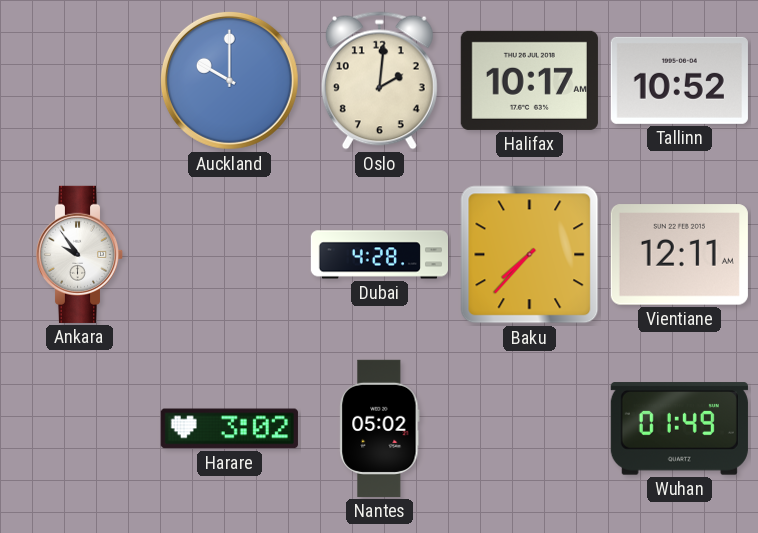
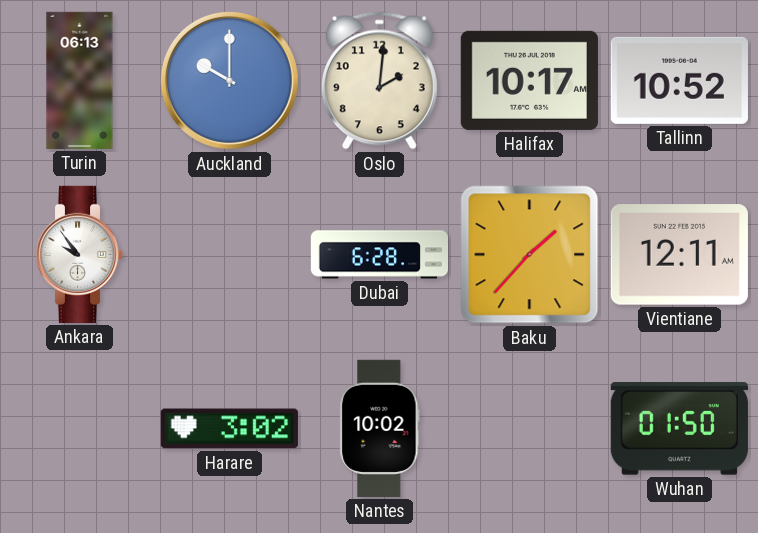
Turin: none -> 06:13
Dubai: 4:28 -> 6:28
Baku: 7:37 -> 1:37
Nantes: 05:02 -> 10:02
Wuhan: 01:49 -> 01:50
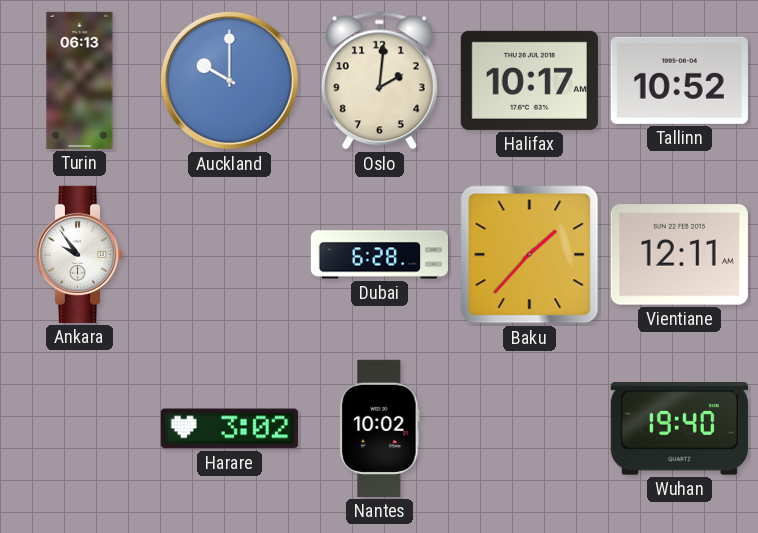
Wuhan: 01:50 -> 19:40
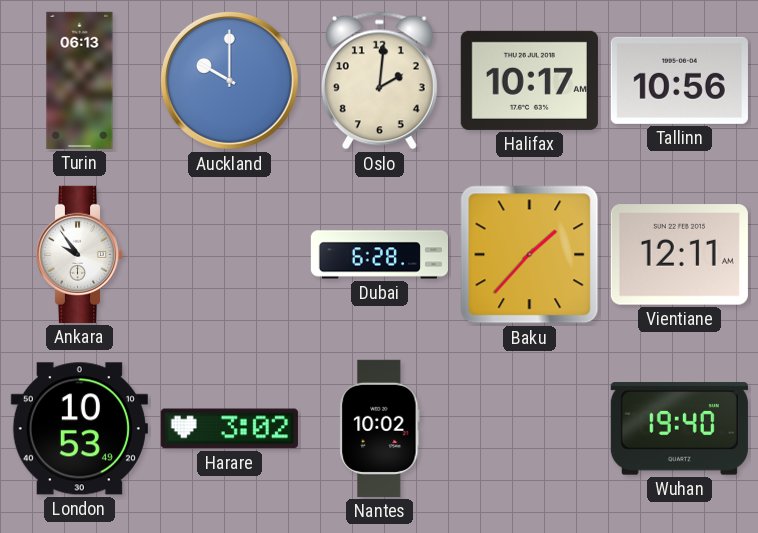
Tallinn: 10:52 -> 10:56
London: none -> 10:53
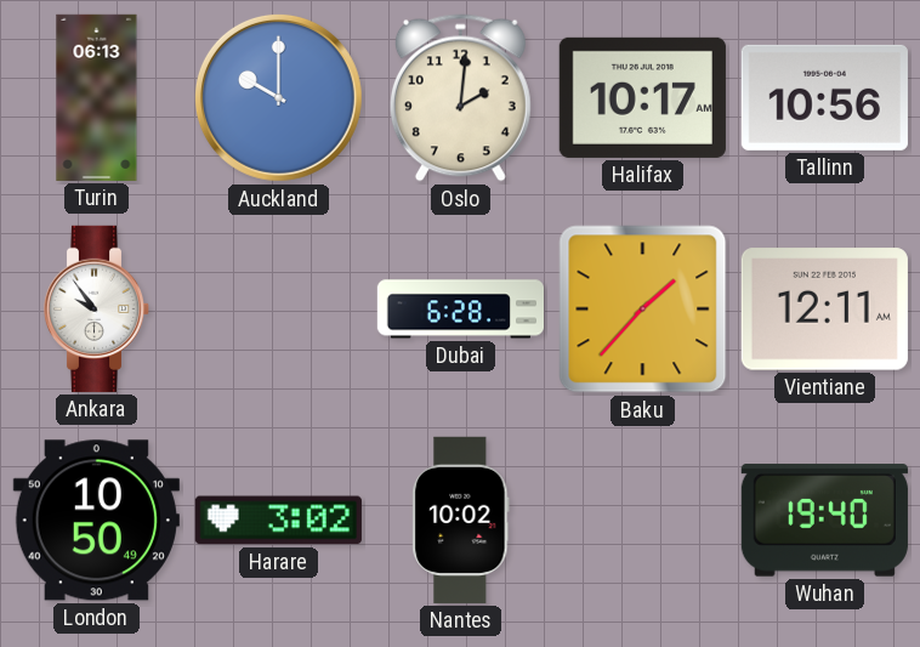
London: 10:53 -> 10:50
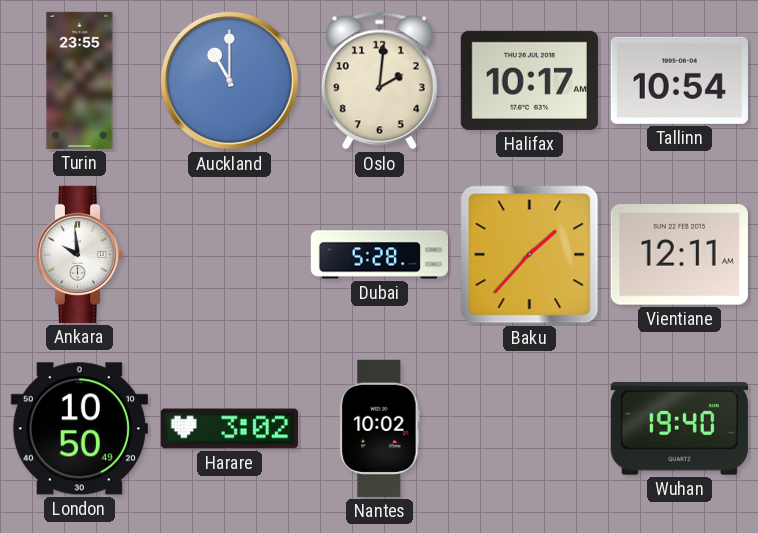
Turin: 06:13 -> 23:55
Auckland: 10:00 -> 11:00
Tallinn: 10:56 -> 10:54
Ankara: 9:54 -> 9:59
Dubai: 6:28 -> 5:28
